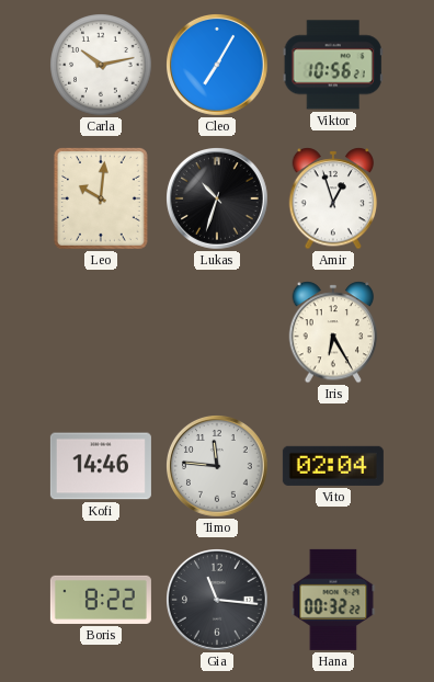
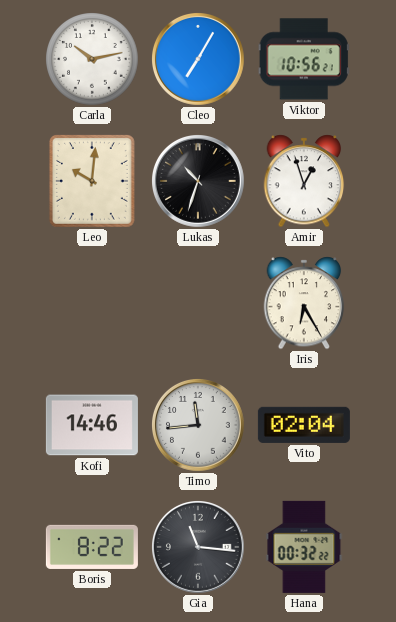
Timo: 11:46 -> 11:44
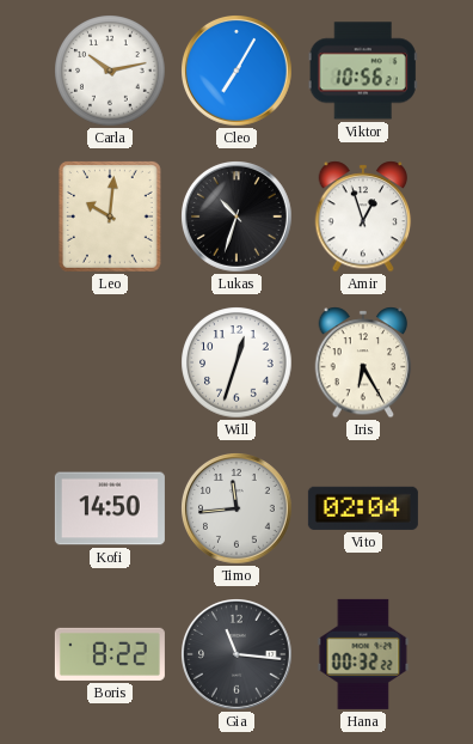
Will: none -> 12:33
Kofi: 14:46 -> 14:50
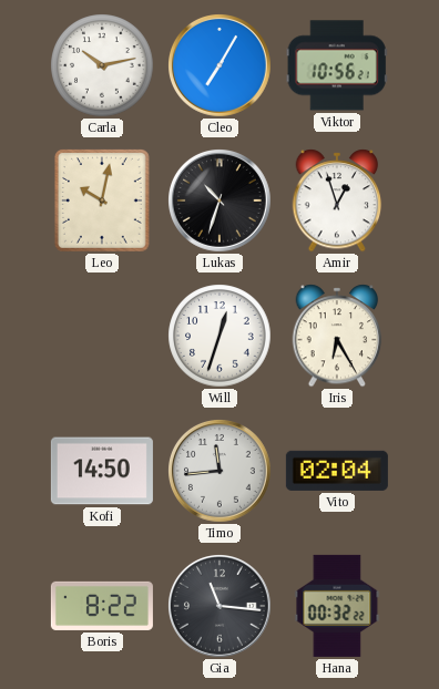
Leo: 10:01 -> 10:02
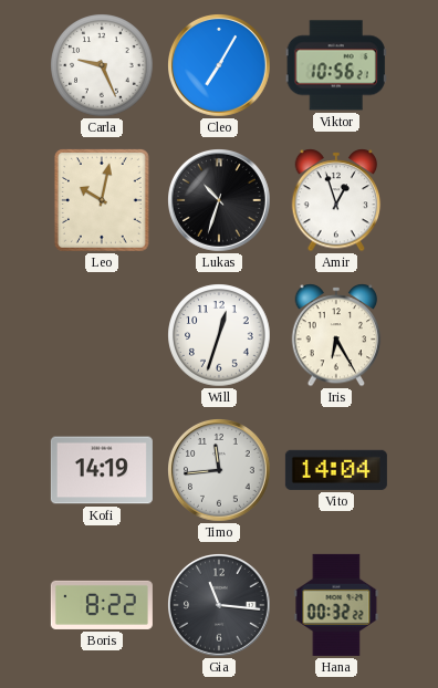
Carla: 10:13 -> 9:26
Kofi: 14:50 -> 14:19
Vito: 02:04 -> 14:04
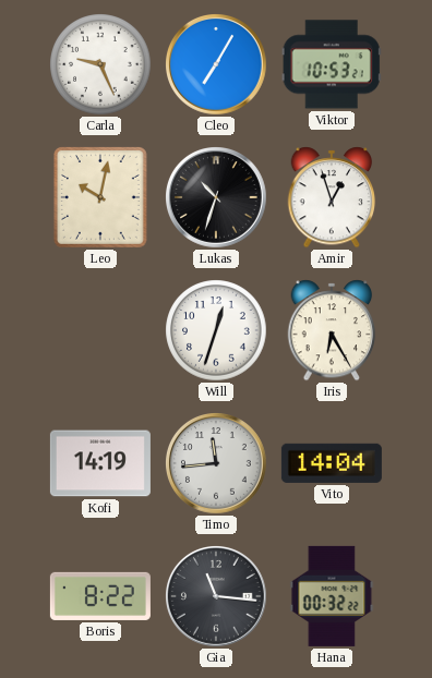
Viktor: 10:56 -> 10:53
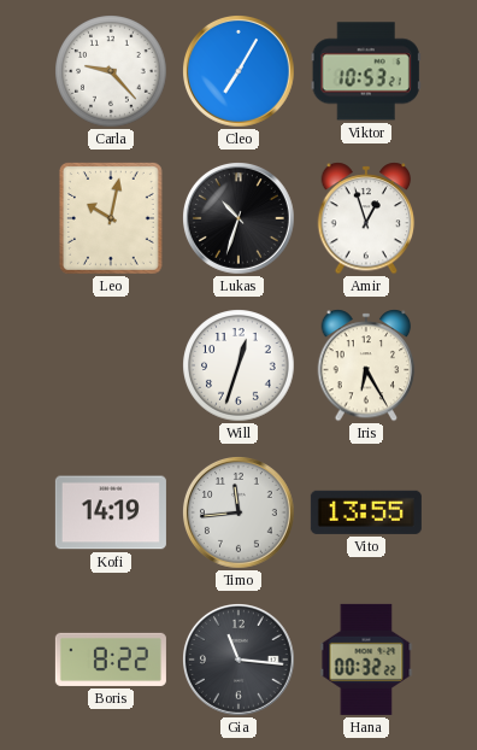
Carla: 9:26 -> 9:23
Vito: 14:04 -> 13:55
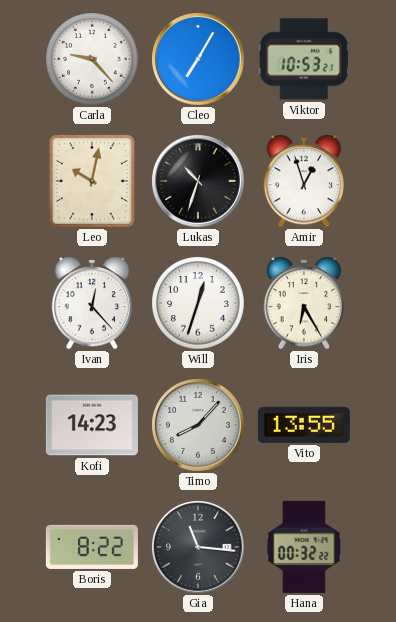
Ivan: none -> 12:23
Kofi: 14:19 -> 14:23
Timo: 11:44 -> 8:07
